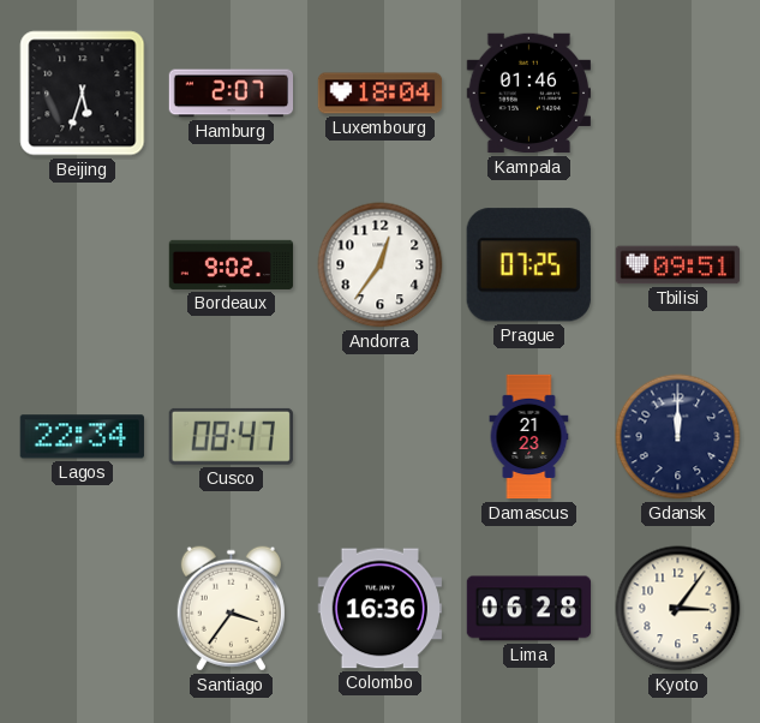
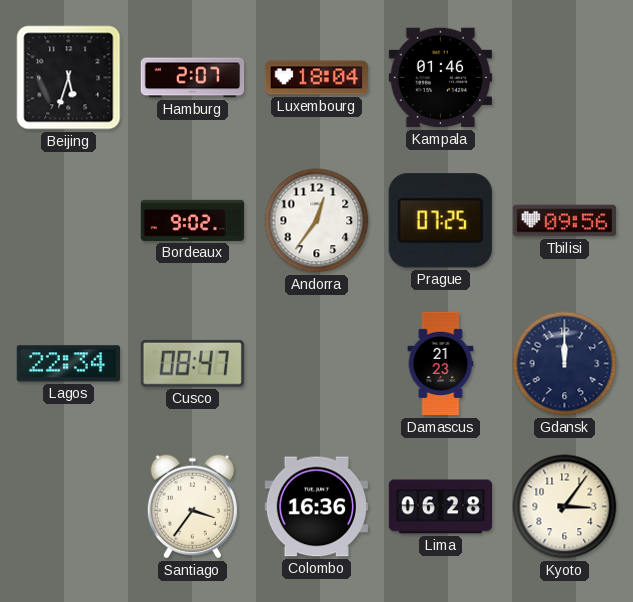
Tbilisi: 09:51 -> 09:56
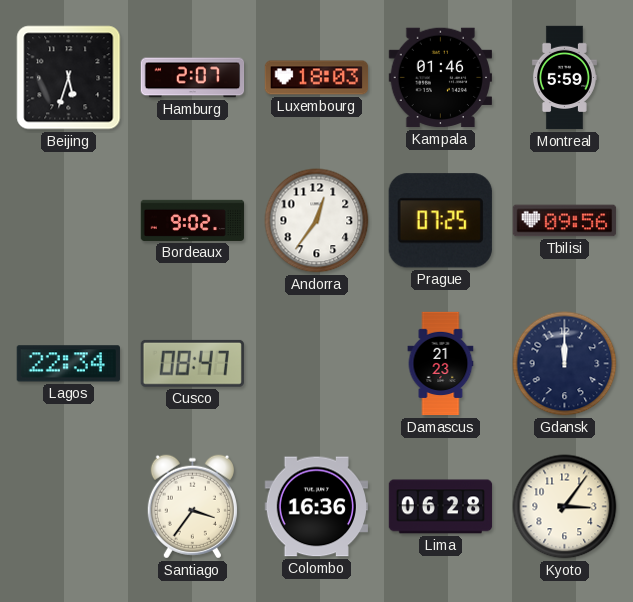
Luxembourg: 18:04 -> 18:03
Montreal: none -> 5:59
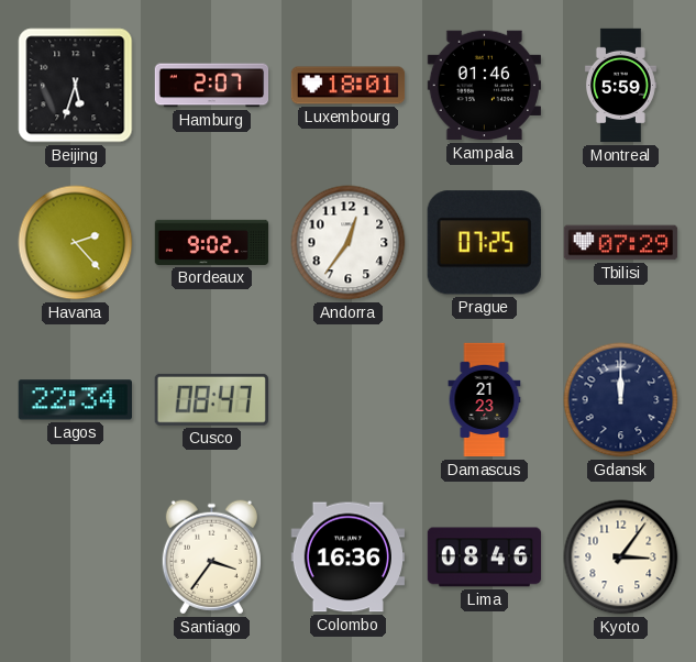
Luxembourg: 18:03 -> 18:01
Havana: none -> 2:23
Tbilisi: 09:56 -> 07:29
Lima: 06:28 -> 08:46
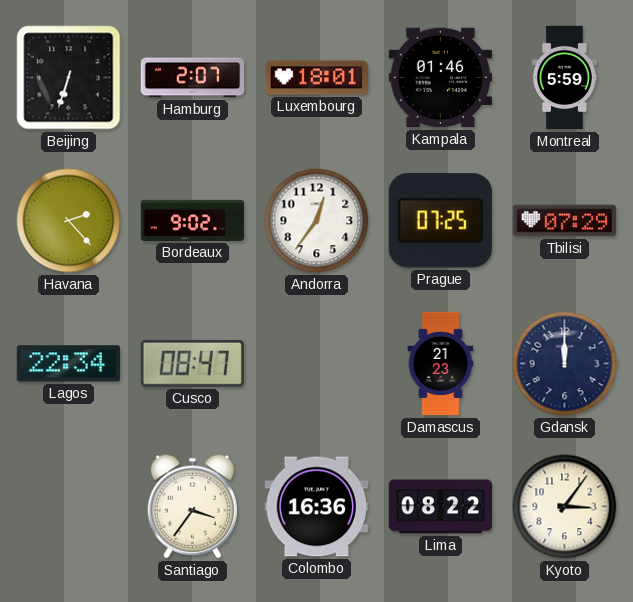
Beijing: 5:33 -> 6:33
Lima: 08:46 -> 08:22
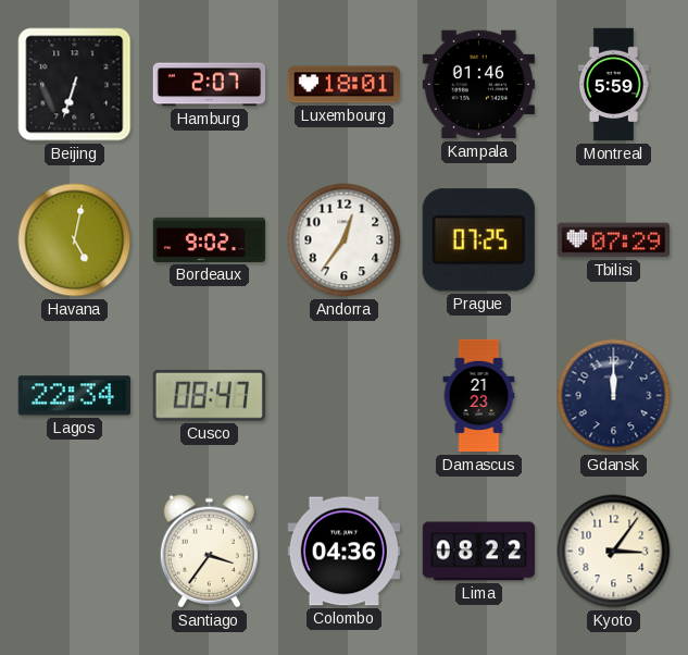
Havana: 2:23 -> 5:02
Colombo: 16:36 -> 04:36
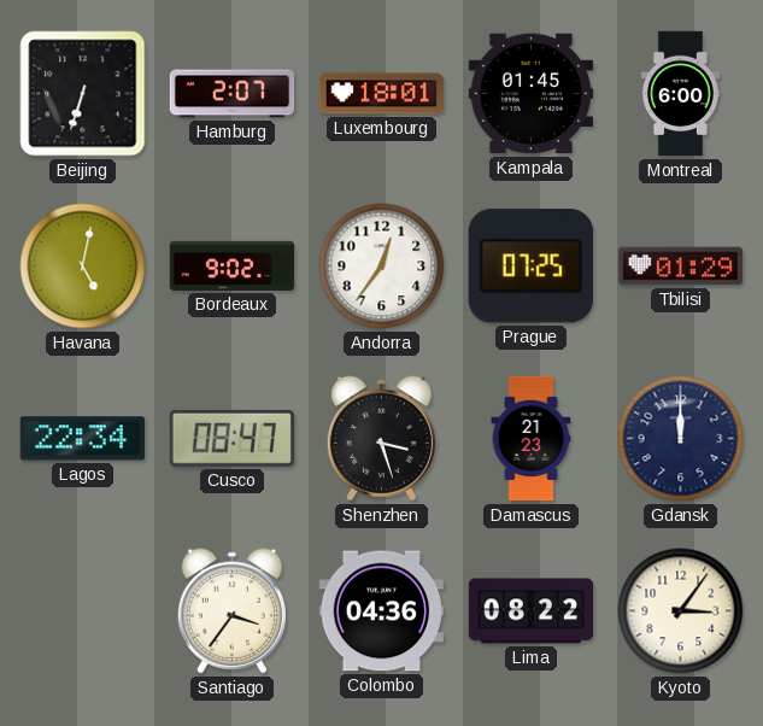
Kampala: 01:46 -> 01:45
Montreal: 5:59 -> 6:00
Tbilisi: 07:29 -> 01:29
Shenzhen: none -> 3:27
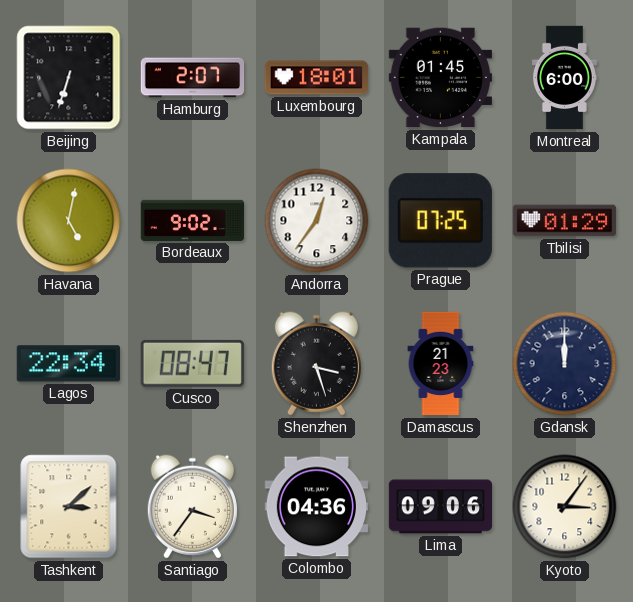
Tashkent: none -> 3:08
Lima: 08:22 -> 09:06
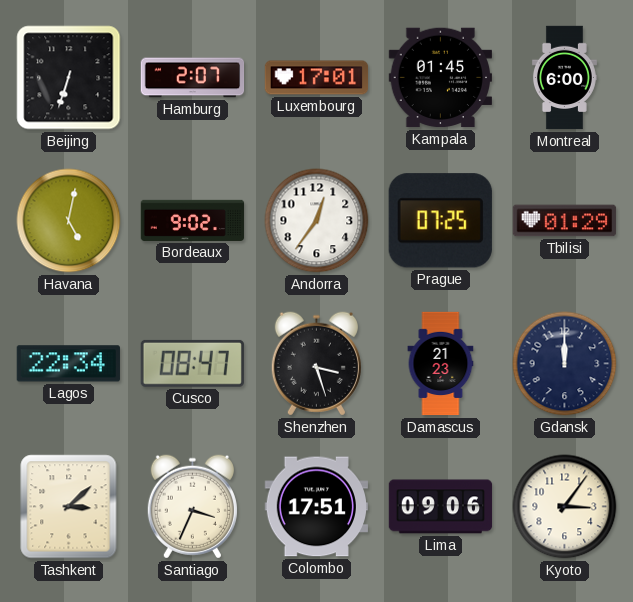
Luxembourg: 18:01 -> 17:01
Santiago: 3:36 -> 3:34
Colombo: 04:36 -> 17:51
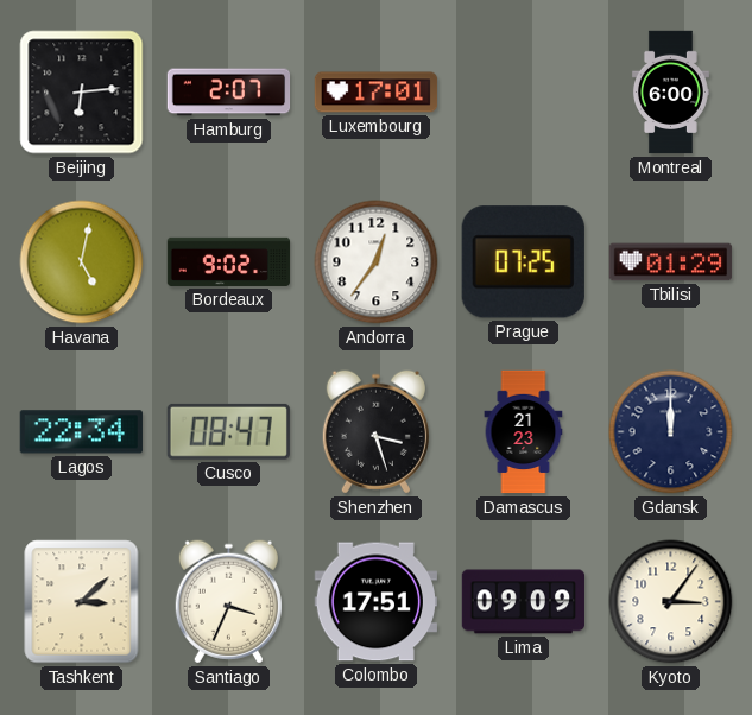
Beijing: 6:33 -> 6:14
Kampala: 01:45 -> none
Lima: 09:06 -> 09:09
